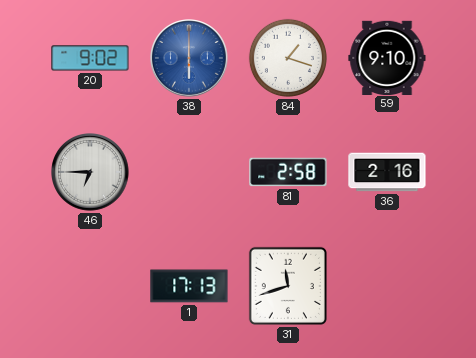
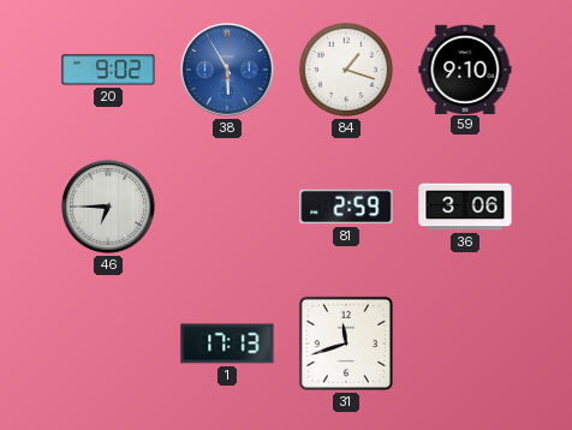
38: 6:00 -> 5:55
81: 2:58 -> 2:59
36: 2:16 -> 3:06
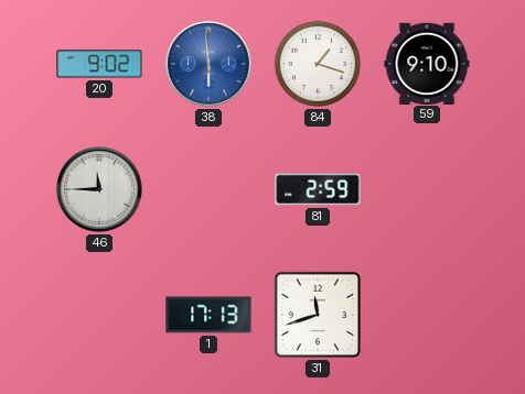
38: 5:55 -> 5:59
46: 6:45 -> 11:45
36: 3:06 -> none
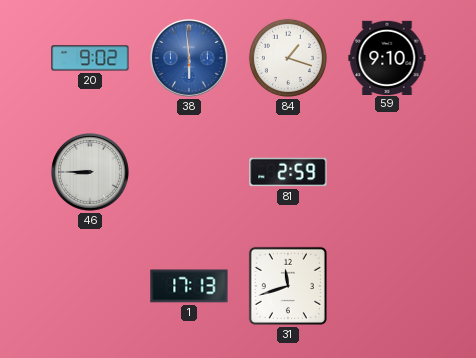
46: 11:45 -> 8:45
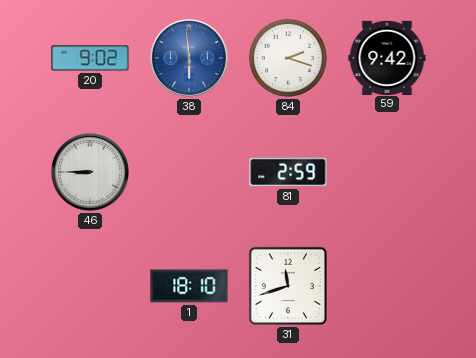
84: 1:18 -> 2:18
59: 9:10 -> 9:42
1: 17:13 -> 18:10
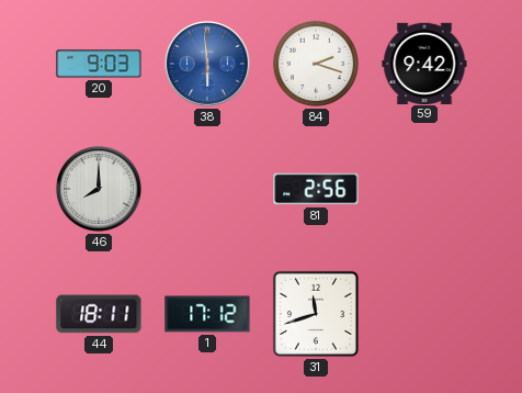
20: 9:02 -> 9:03
46: 8:45 -> 8:00
81: 2:59 -> 2:56
44: none -> 18:11
1: 18:10 -> 17:12
